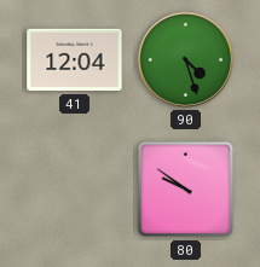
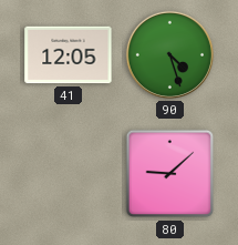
41: 12:04 -> 12:05
80: 9:51 -> 9:08
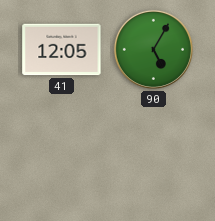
90: 4:27 -> 5:05
80: 9:08 -> none
